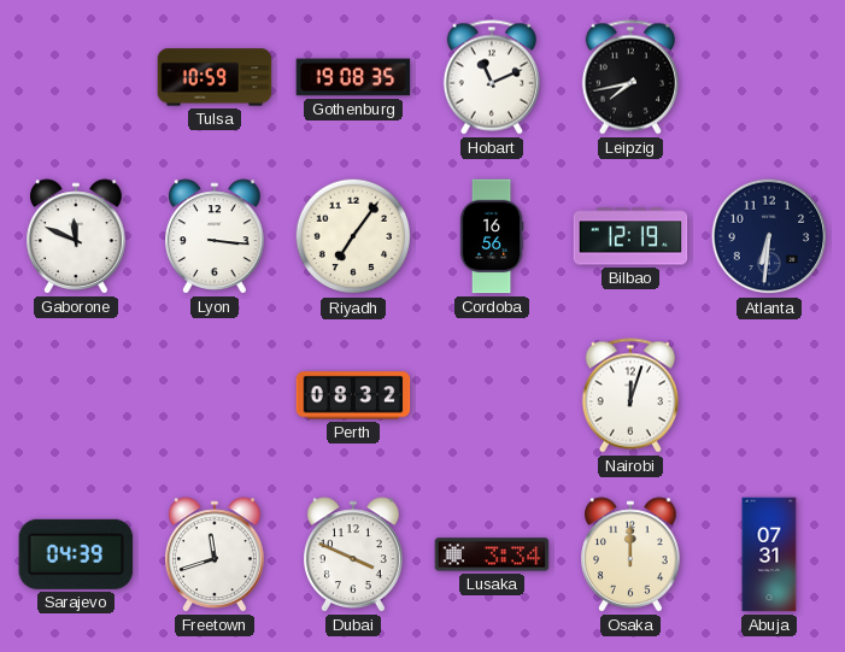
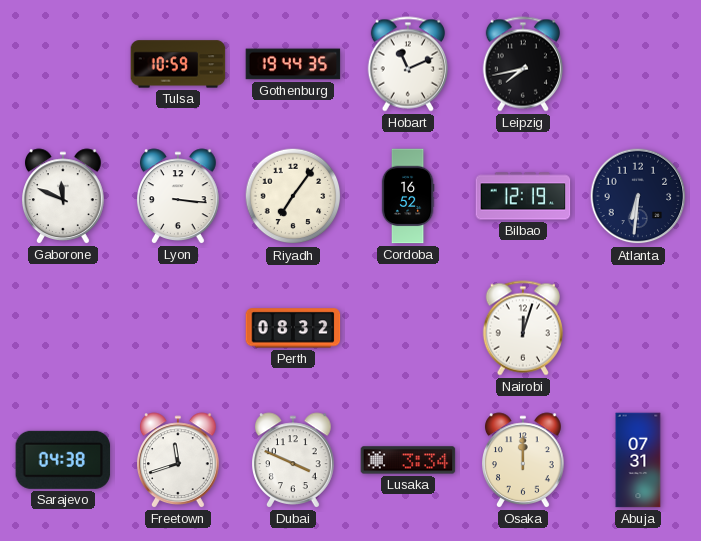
Gothenburg: 19:08 -> 19:44
Cordoba: 16:56 -> 16:52
Sarajevo: 04:39 -> 04:38
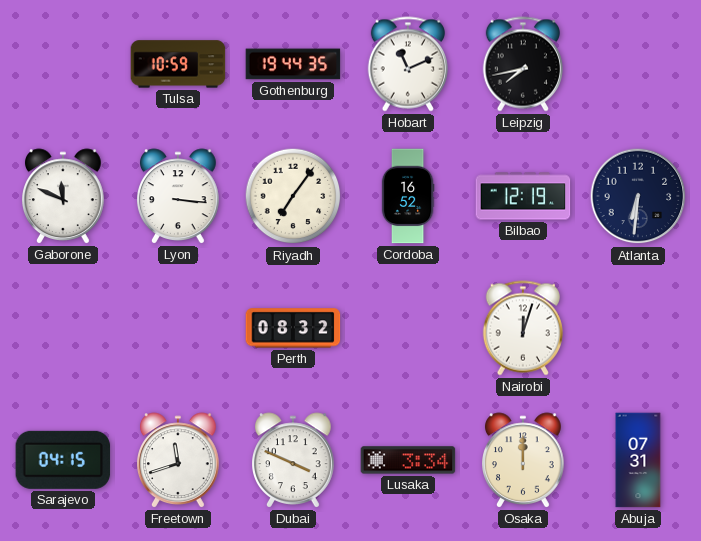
Sarajevo: 04:38 -> 04:15
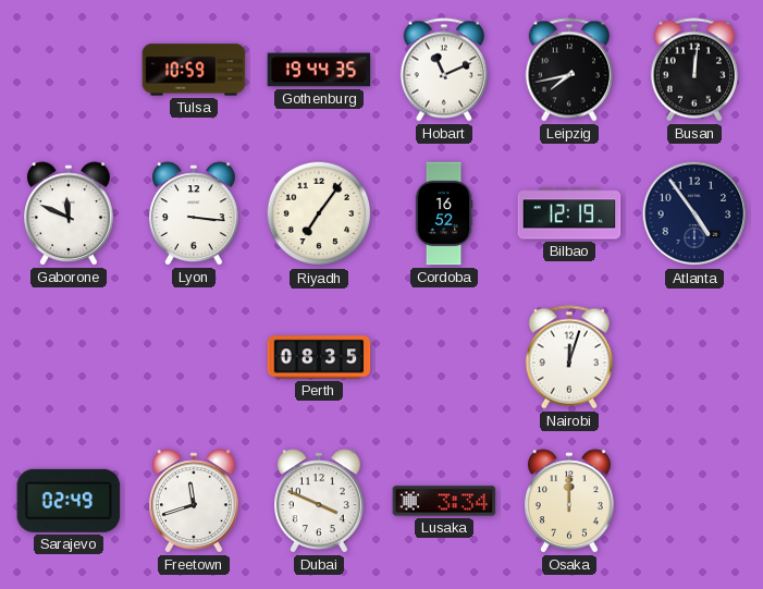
Busan: none -> 12:01
Atlanta: 6:31 -> 4:54
Perth: 08:32 -> 08:35
Sarajevo: 04:15 -> 02:49
Abuja: 07:31 -> none
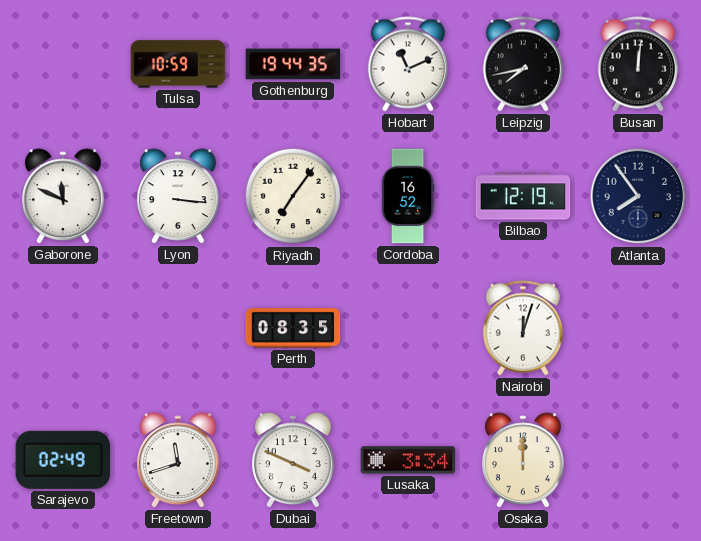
Atlanta: 4:54 -> 7:54
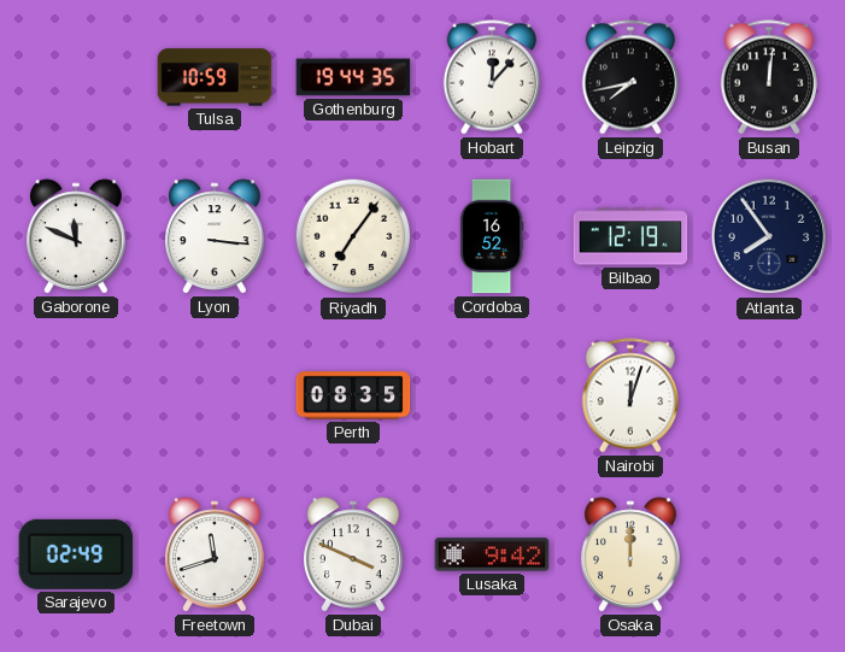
Hobart: 11:11 -> 12:07
Lusaka: 3:34 -> 9:42
